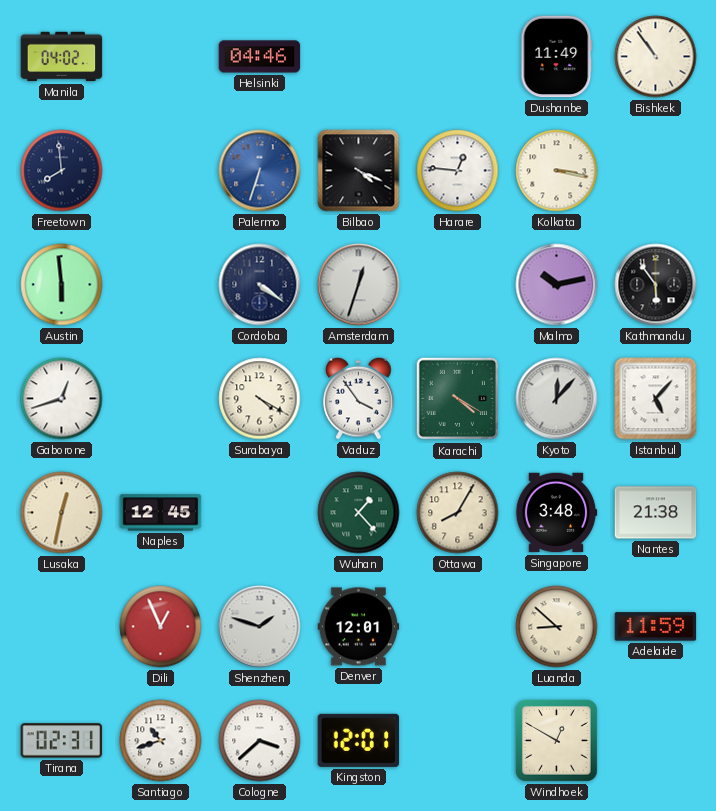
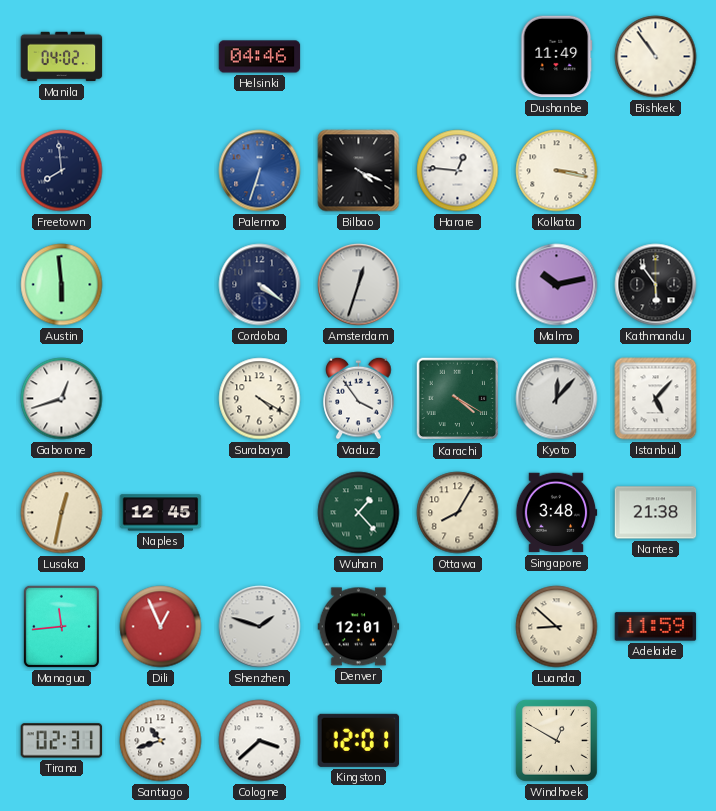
Managua: none -> 11:44
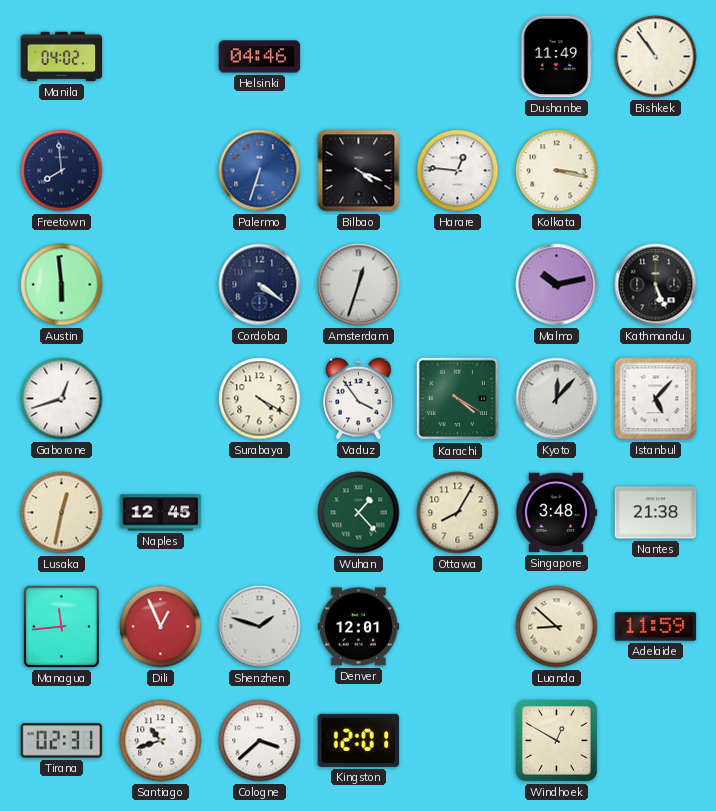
Kathmandu: 5:54 -> 5:26
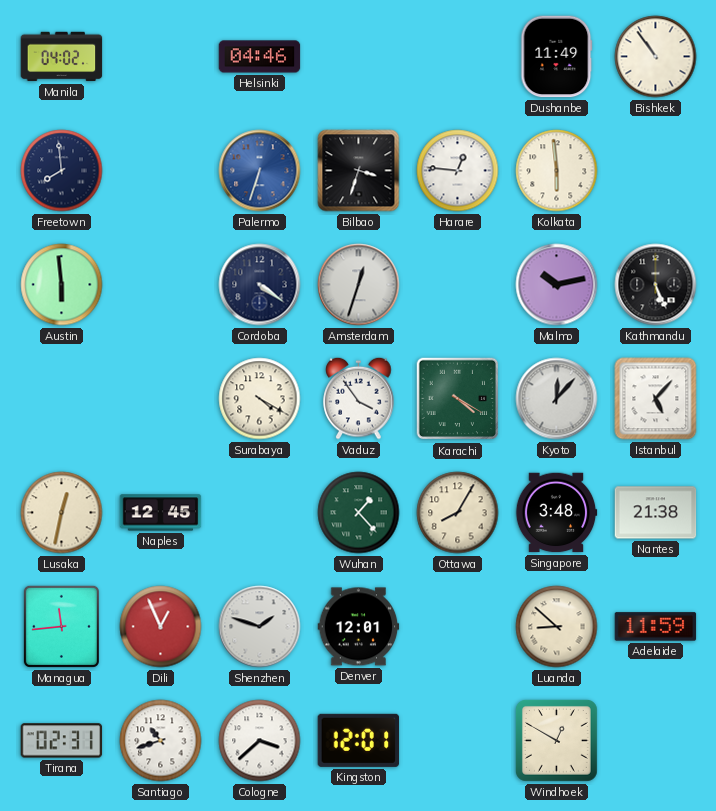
Bilbao: 4:19 -> 3:33
Kolkata: 3:17 -> 5:59
Gaborone: 12:42 -> none
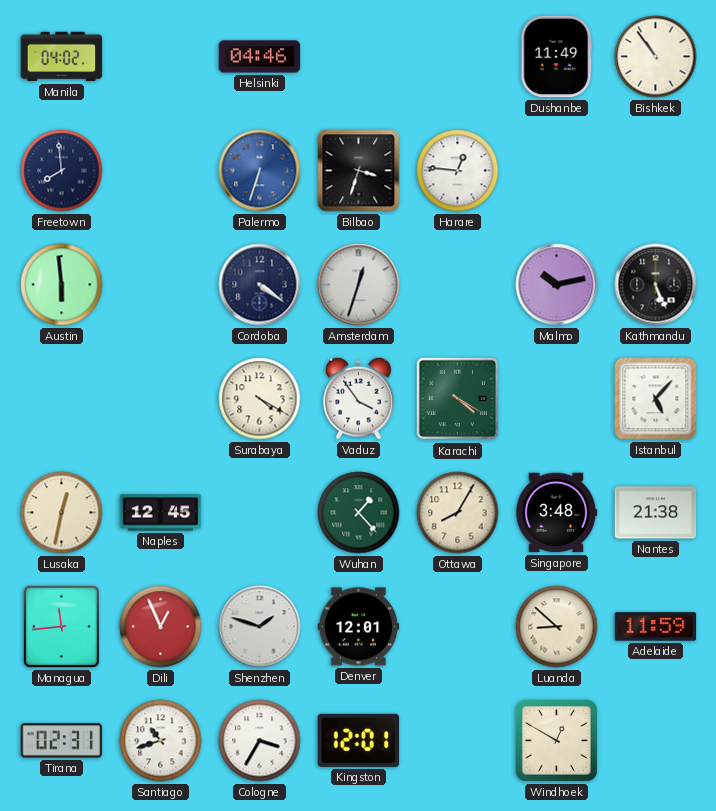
Kolkata: 5:59 -> none
Kyoto: 12:07 -> none
Cologne: 3:38 -> 3:35
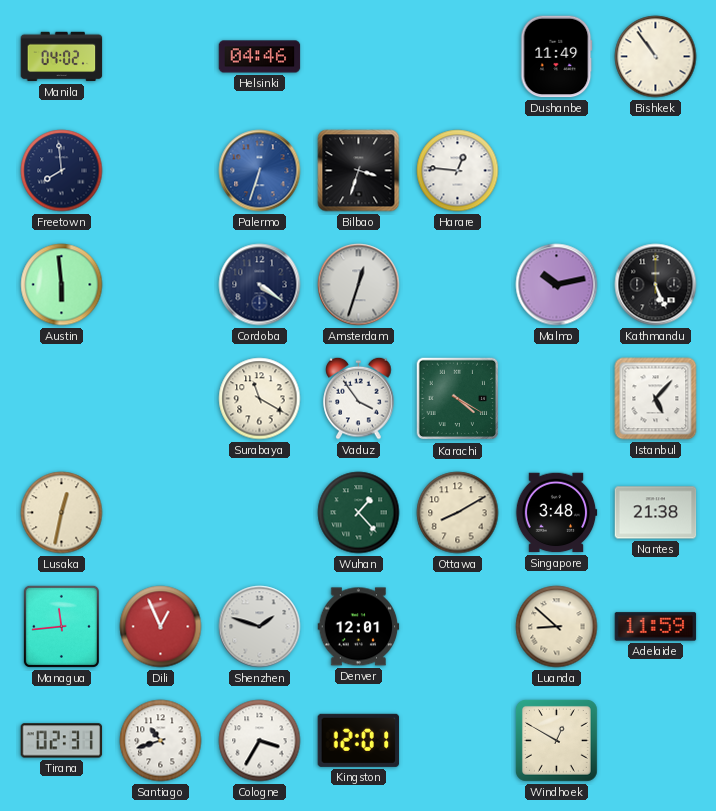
Surabaya: 4:20 -> 11:20
Naples: 12:45 -> none
Ottawa: 8:05 -> 8:10
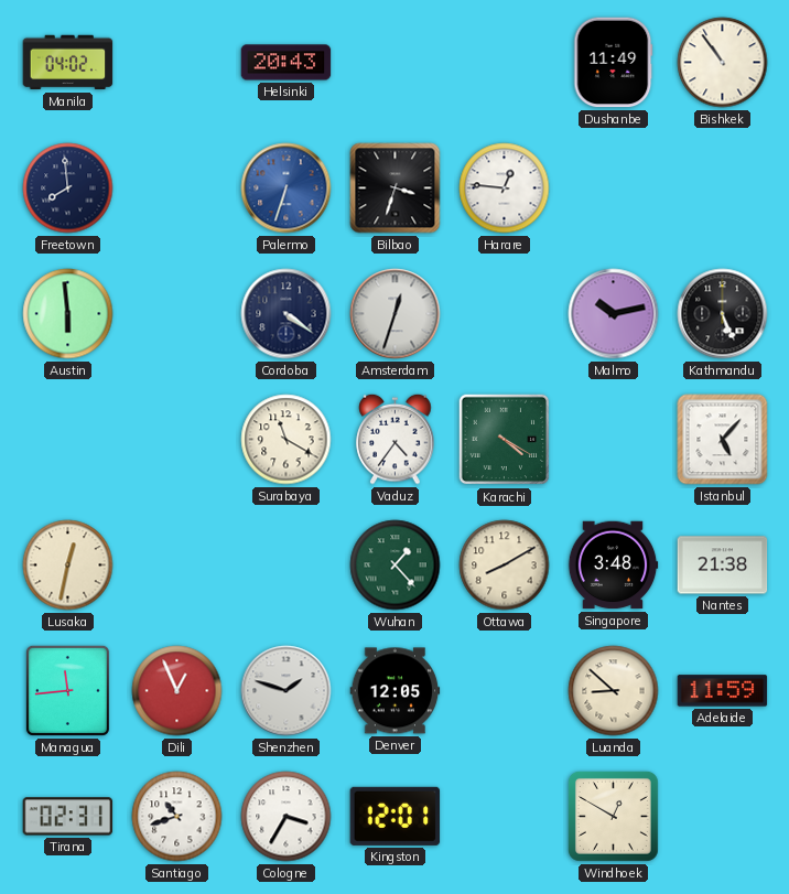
Helsinki: 04:46 -> 20:43
Vaduz: 3:54 -> 4:36
Denver: 12:01 -> 12:05
